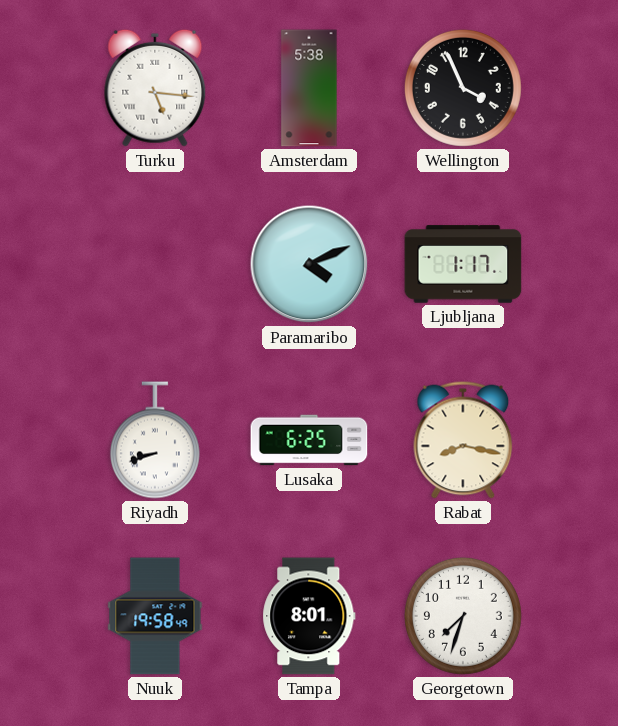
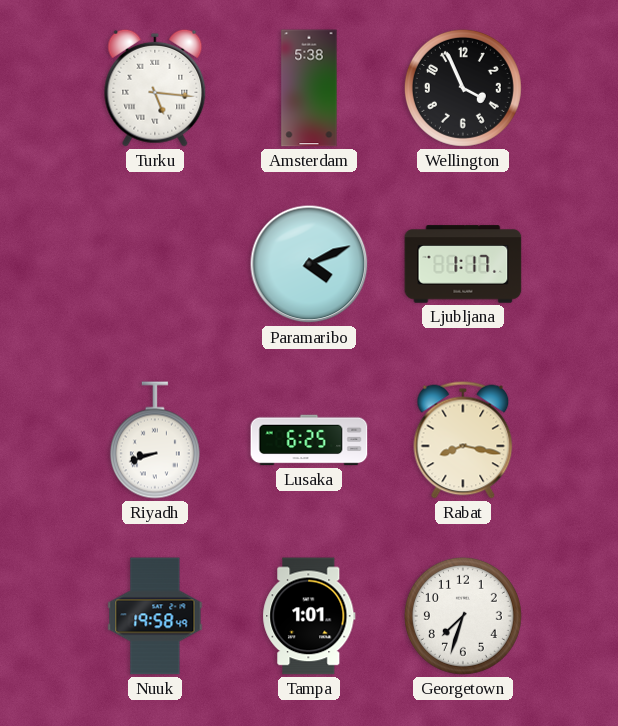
Tampa: 8:01 -> 1:01
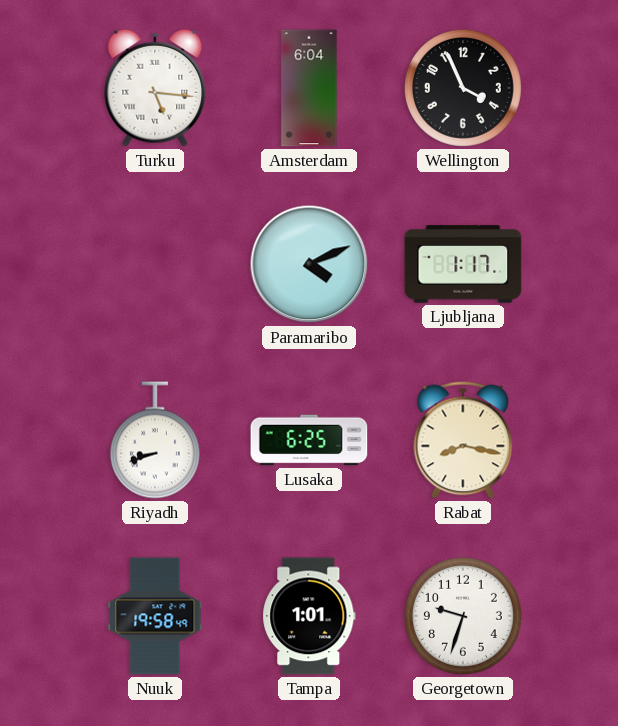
Amsterdam: 5:38 -> 6:04
Georgetown: 7:33 -> 9:33
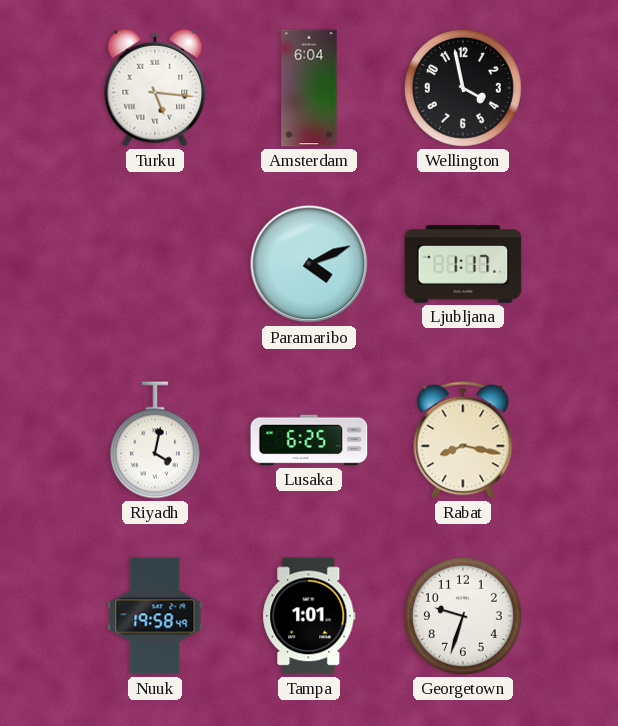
Wellington: 3:56 -> 3:58
Riyadh: 8:42 -> 4:02
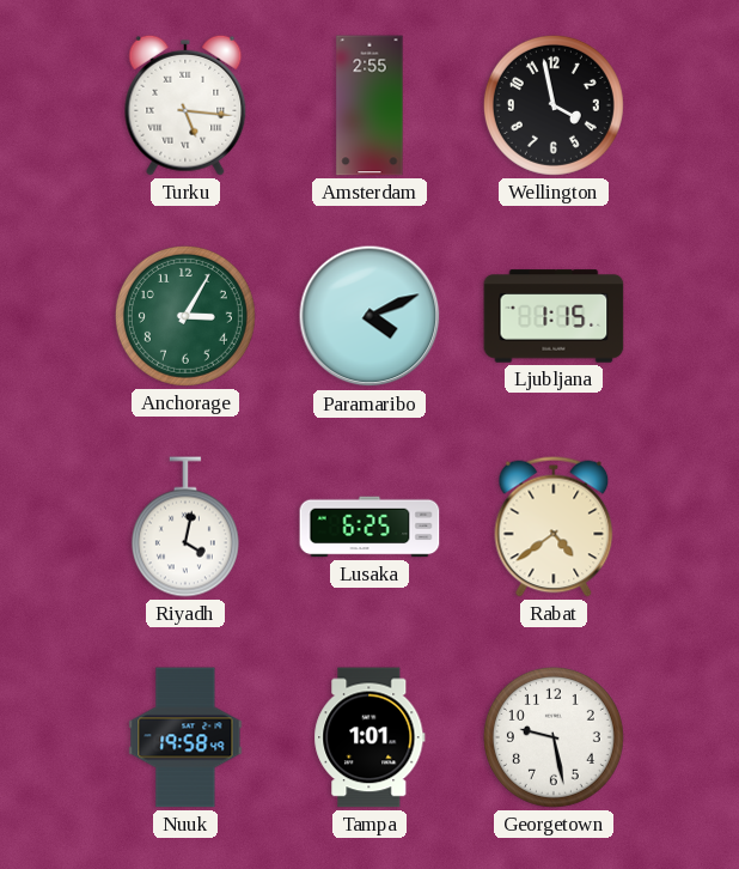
Amsterdam: 6:04 -> 2:55
Anchorage: none -> 3:05
Ljubljana: 1:17 -> 1:15
Rabat: 8:17 -> 4:39
Georgetown: 9:33 -> 9:28
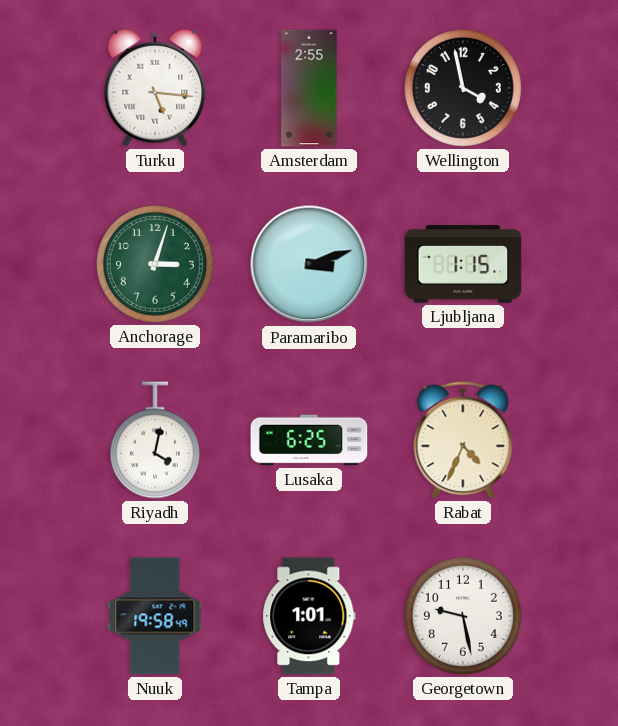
Anchorage: 3:05 -> 3:03
Paramaribo: 4:11 -> 3:12
Rabat: 4:39 -> 4:34
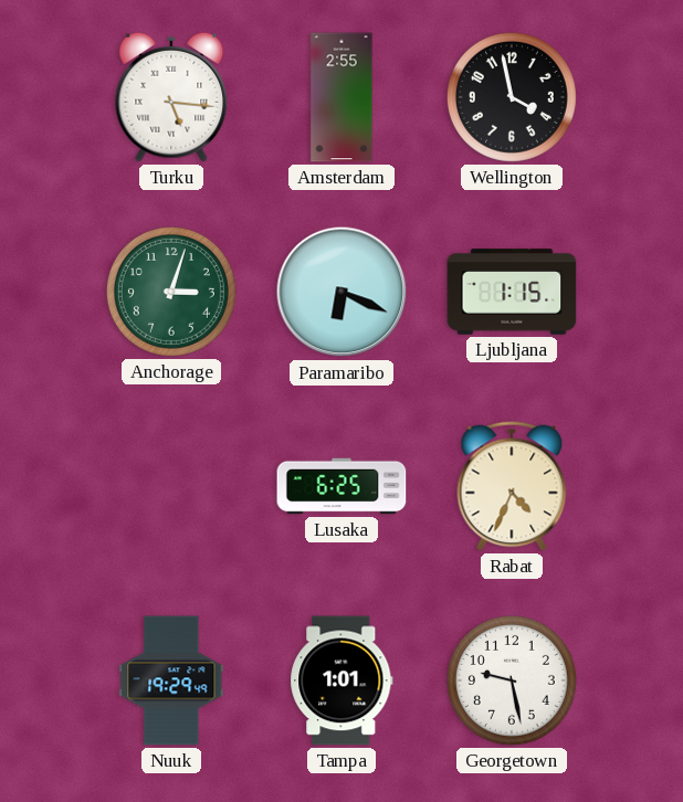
Paramaribo: 3:12 -> 6:19
Riyadh: 4:02 -> none
Nuuk: 19:58 -> 19:29
